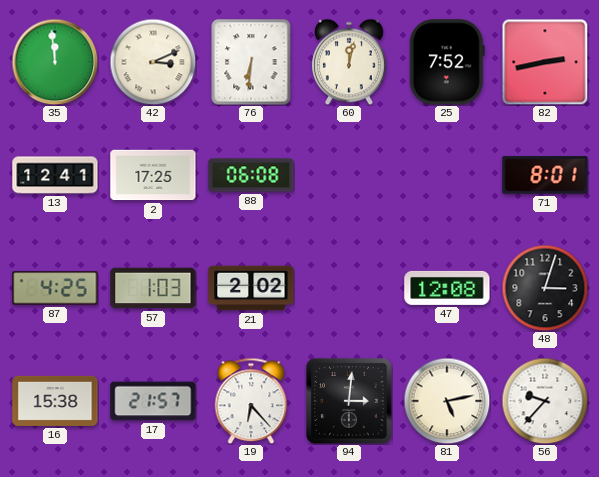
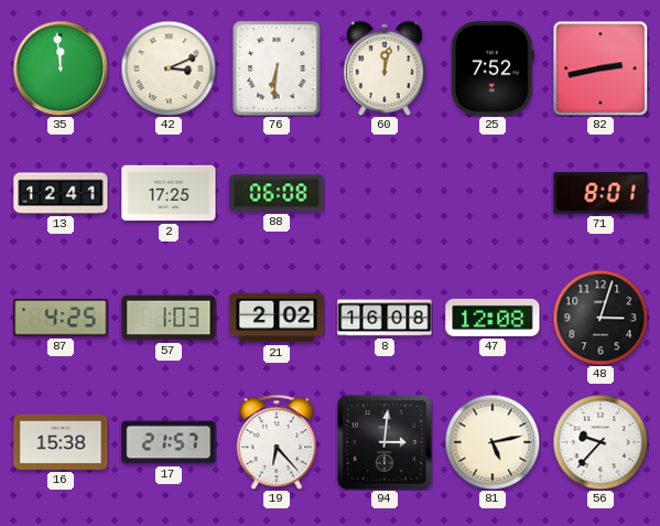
8: none -> 16:08
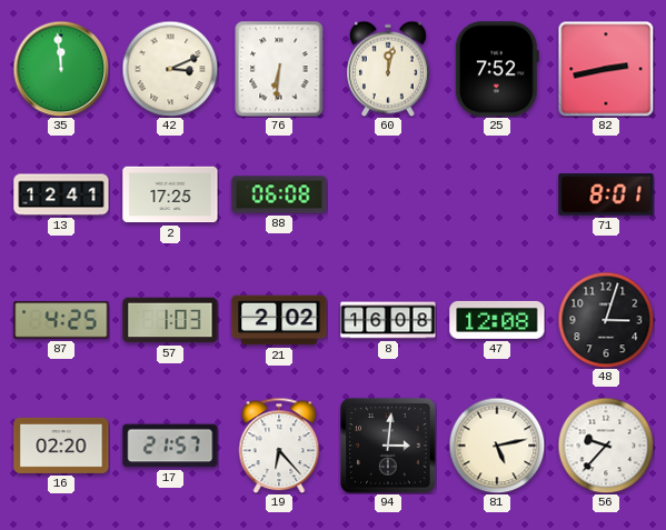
16: 15:38 -> 02:20
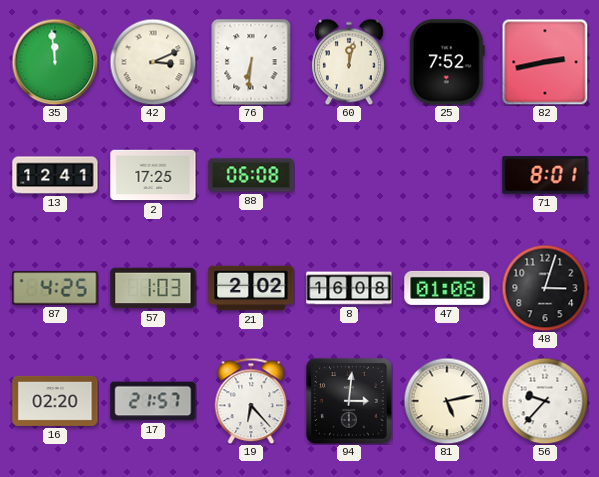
47: 12:08 -> 01:08
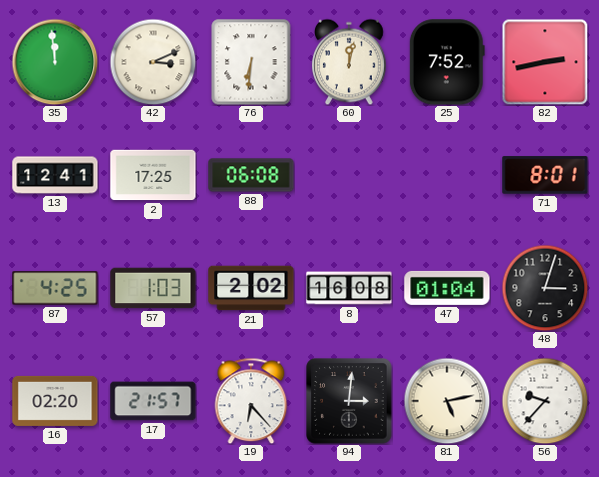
47: 01:08 -> 01:04
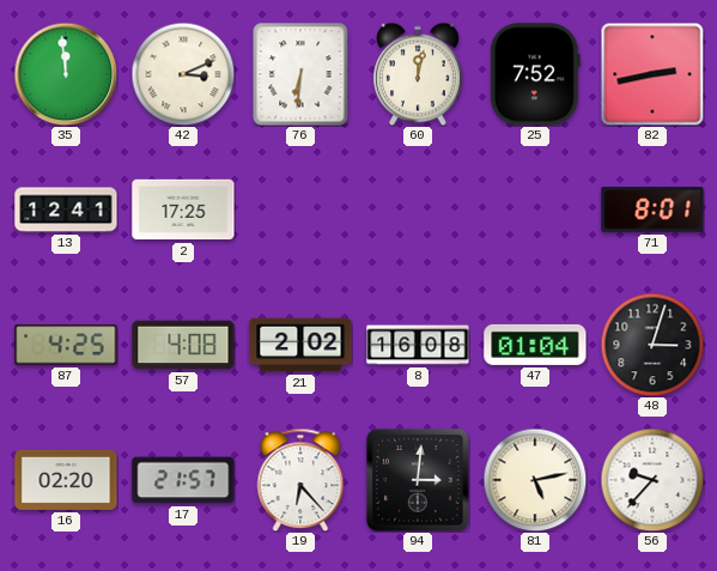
88: 06:08 -> none
57: 1:03 -> 4:08
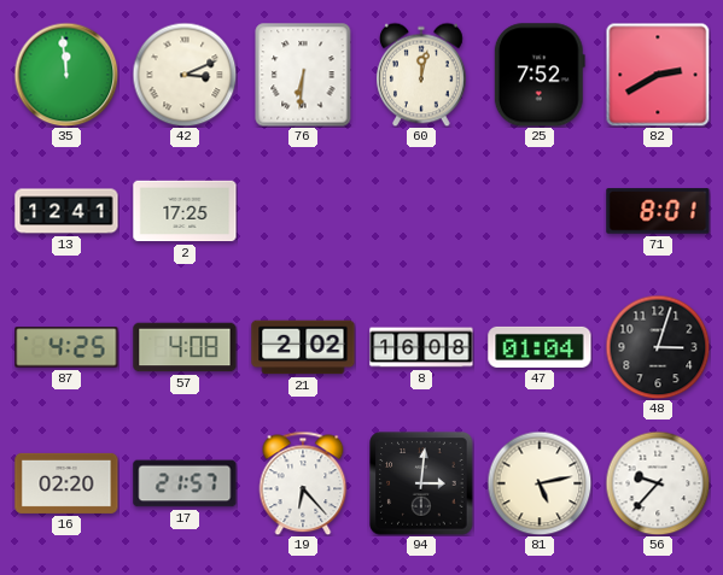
82: 2:43 -> 2:40
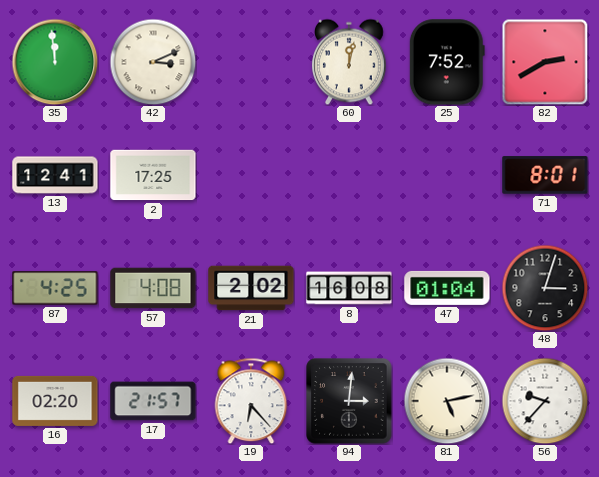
76: 6:31 -> none
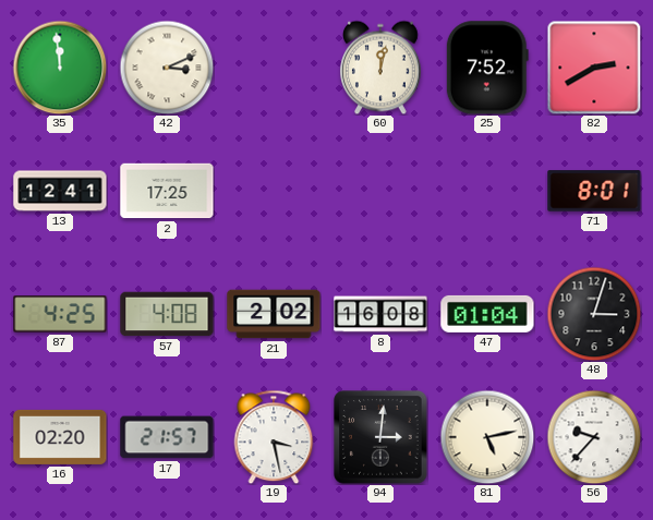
19: 6:23 -> 3:28
